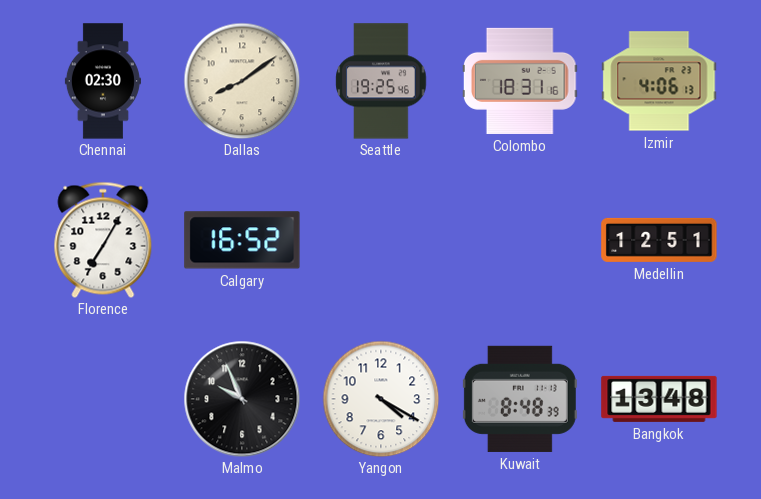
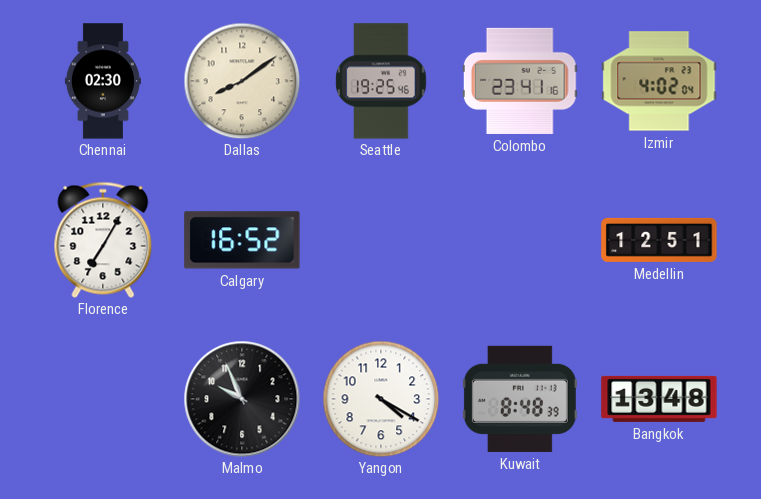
Colombo: 18:31 -> 23:41
Izmir: 4:06 -> 4:02
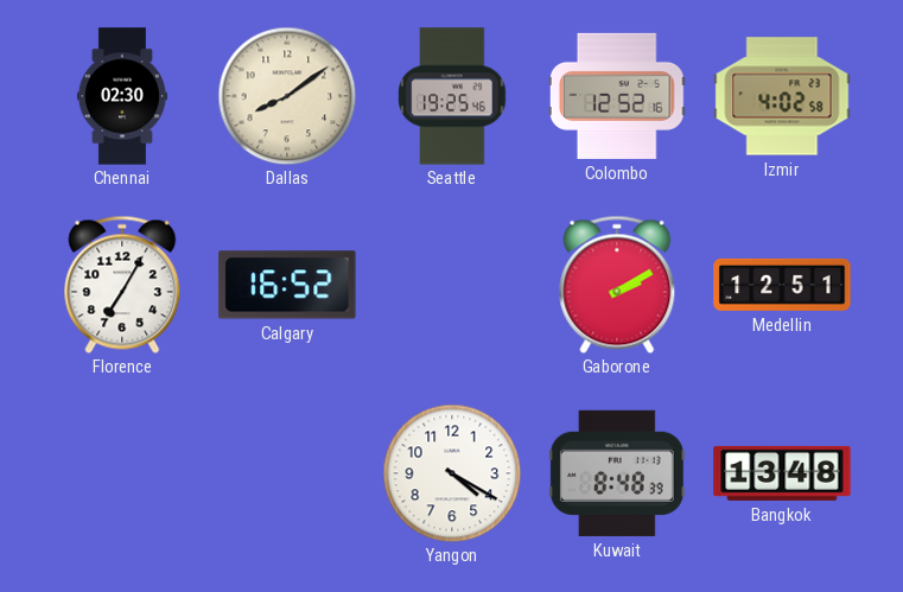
Colombo: 23:41 -> 12:52
Izmir: 4:02:04 -> 4:02:58
Gaborone: none -> 2:10
Malmo: 9:56 -> none
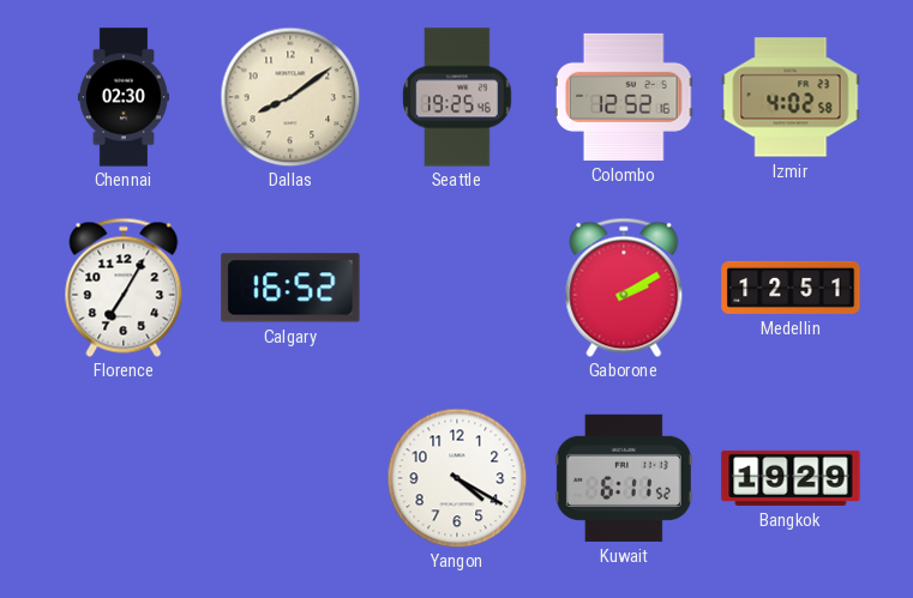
Kuwait: 8:48 -> 6:11
Bangkok: 13:48 -> 19:29
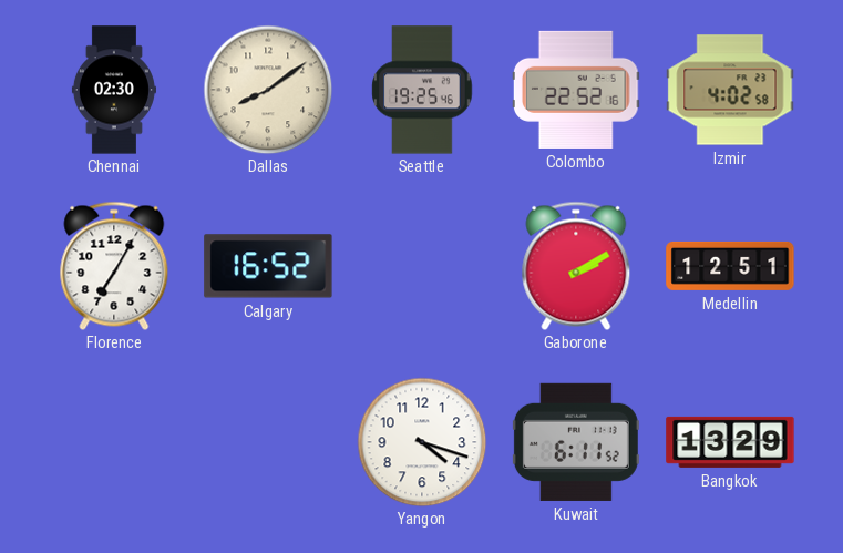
Colombo: 12:52 -> 22:52
Yangon: 4:20 -> 4:18
Bangkok: 19:29 -> 13:29
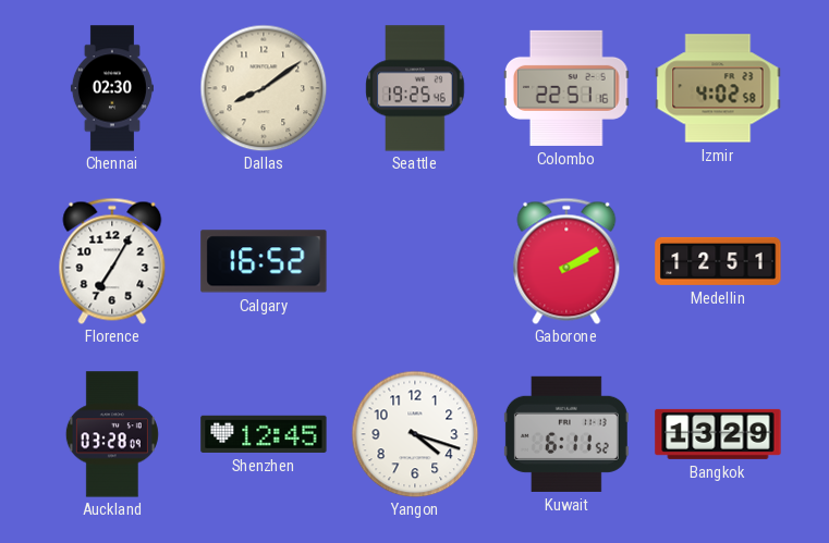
Colombo: 22:52 -> 22:51
Auckland: none -> 03:28
Shenzhen: none -> 12:45
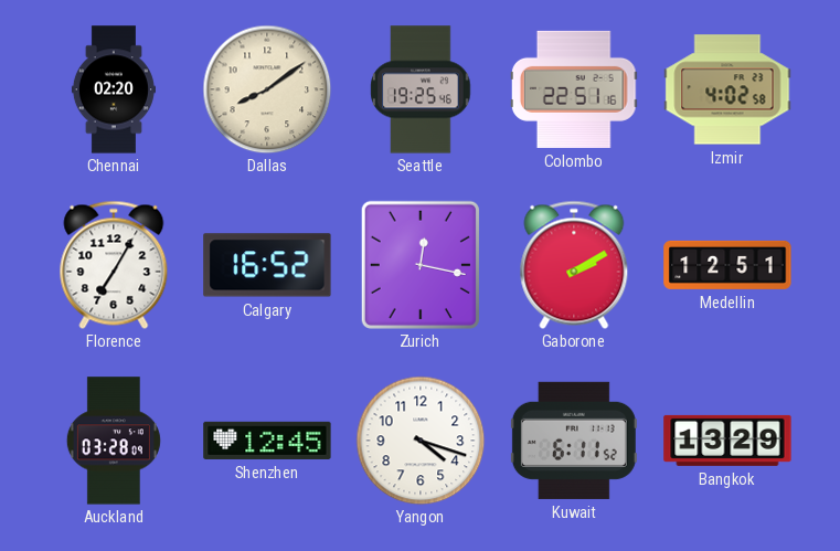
Chennai: 02:30 -> 02:20
Zurich: none -> 12:17
